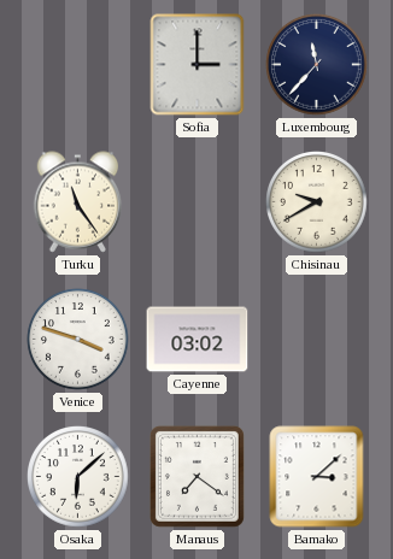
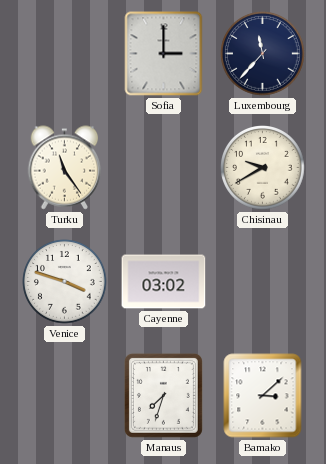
Osaka: 6:08 -> none
Manaus: 7:21 -> 7:33
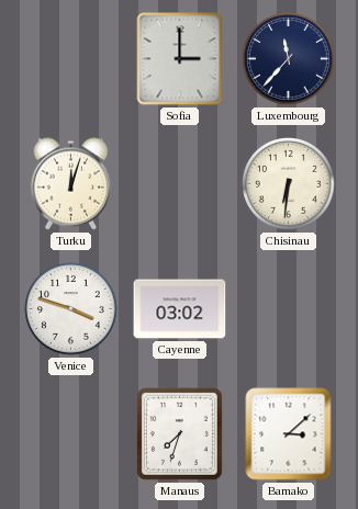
Turku: 11:24 -> 12:03
Chisinau: 9:40 -> 6:31
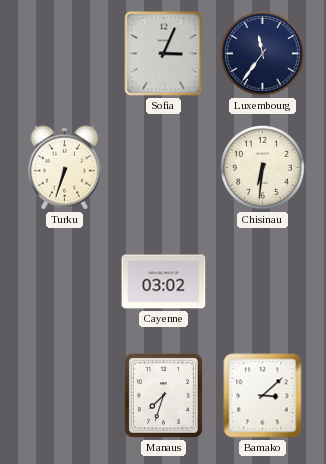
Sofia: 3:00 -> 3:04
Luxembourg: 11:37 -> 11:36
Turku: 12:03 -> 6:33
Venice: 3:48 -> none
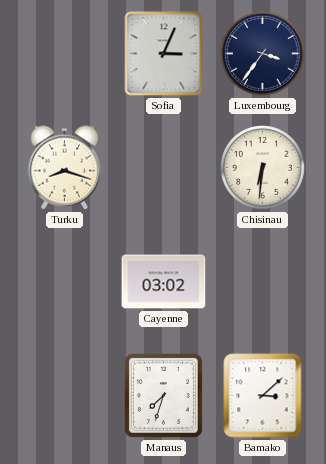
Luxembourg: 11:36 -> 3:36
Turku: 6:33 -> 8:18
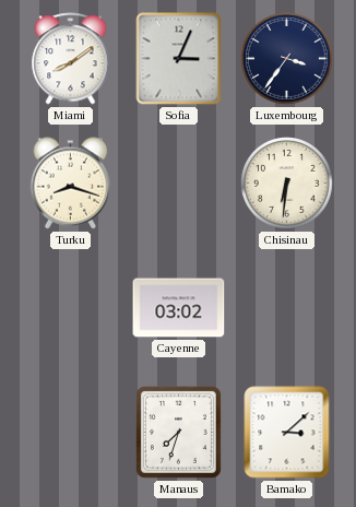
Miami: none -> 8:09
